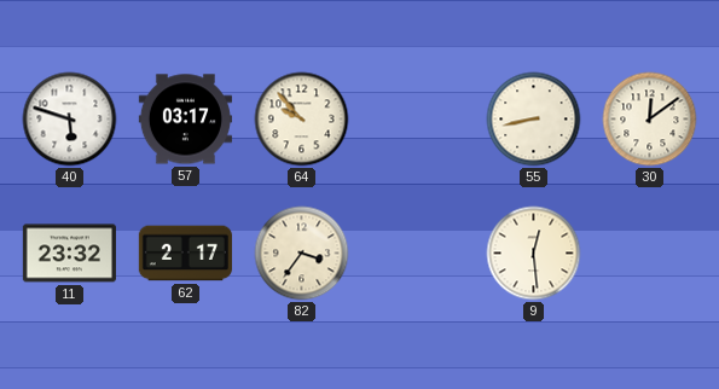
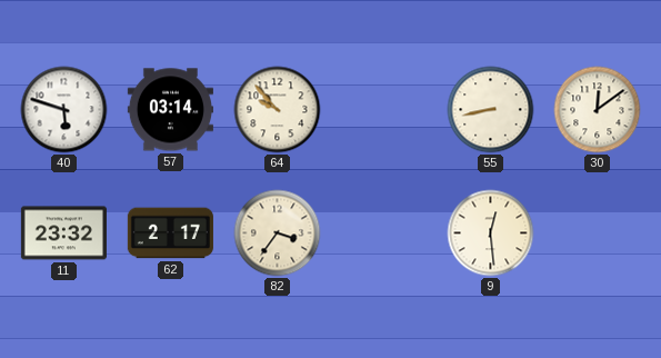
57: 03:17 -> 03:14
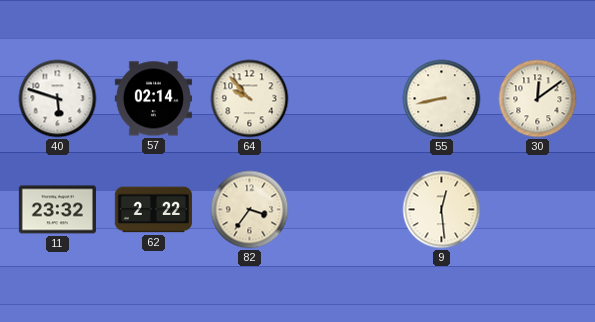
57: 03:14 -> 02:14
62: 2:17 -> 2:22
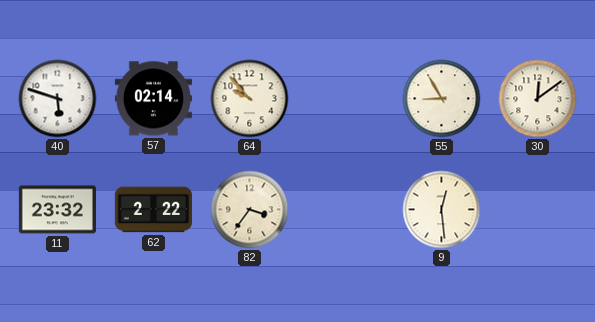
55: 8:43 -> 8:55
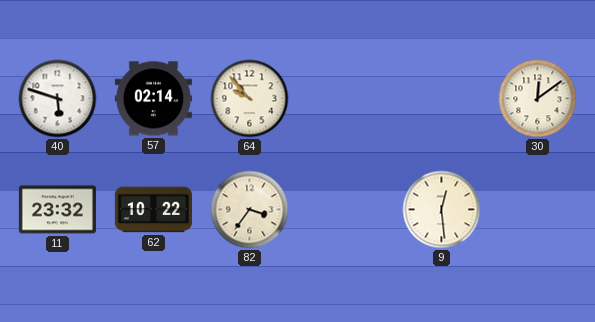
55: 8:55 -> none
62: 2:22 -> 10:22
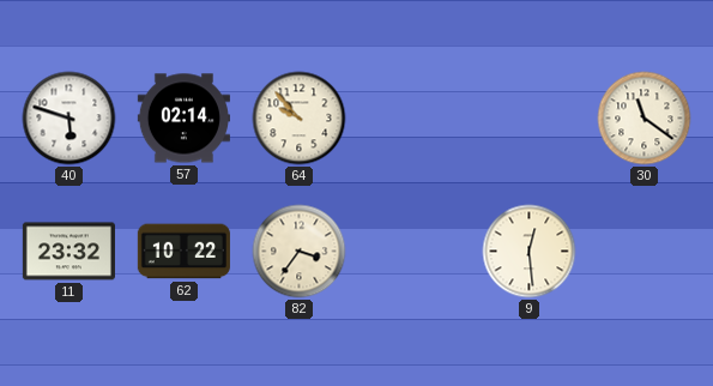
30: 12:09 -> 11:21
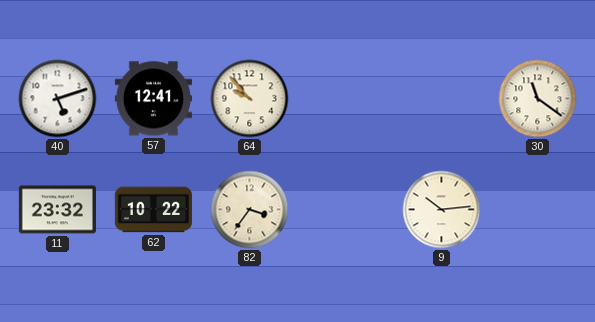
40: 5:48 -> 5:12
57: 02:14 -> 12:41
9: 12:29 -> 10:14
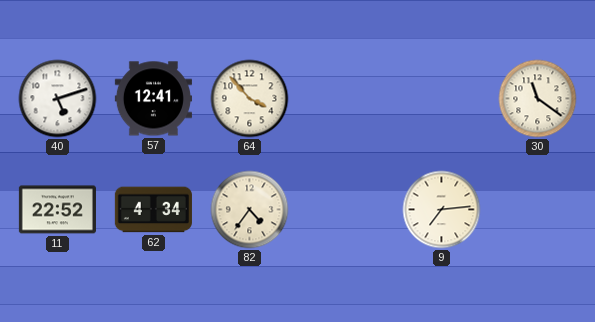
64: 9:53 -> 3:53
11: 23:32 -> 22:52
62: 10:22 -> 4:34
82: 3:36 -> 4:36
9: 10:14 -> 7:14
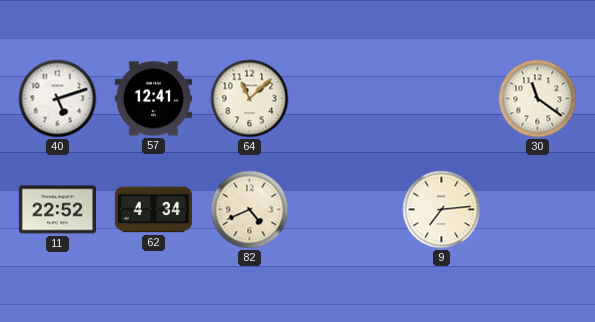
64: 3:53 -> 11:08
82: 4:36 -> 4:41
